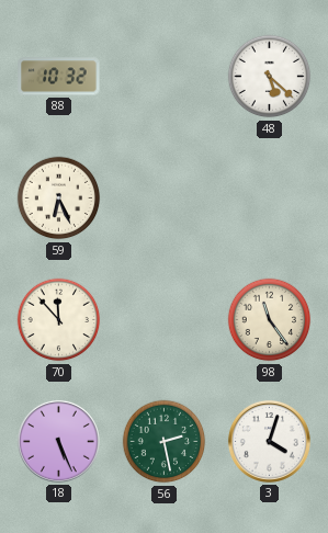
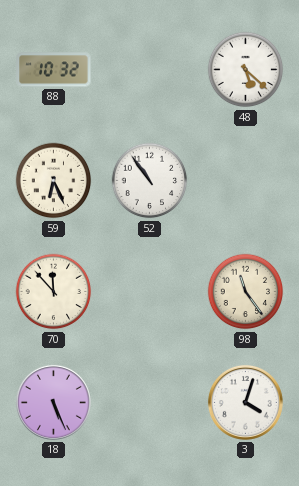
52: none -> 10:54
56: 2:28 -> none
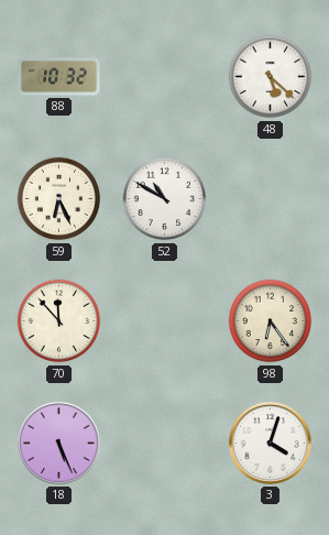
52: 10:54 -> 10:50
98: 11:24 -> 6:24
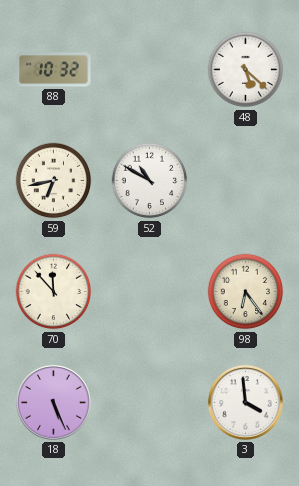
59: 6:26 -> 6:43
3: 4:03 -> 3:59
